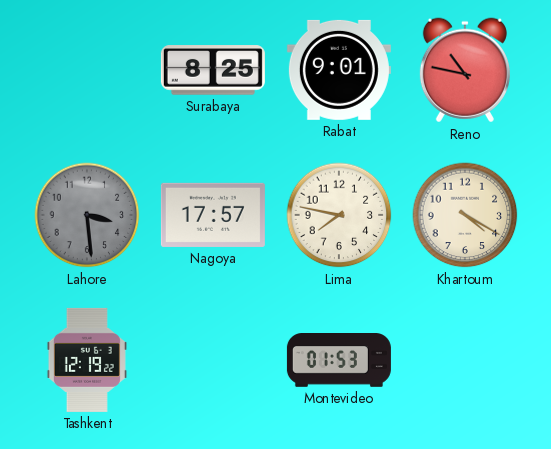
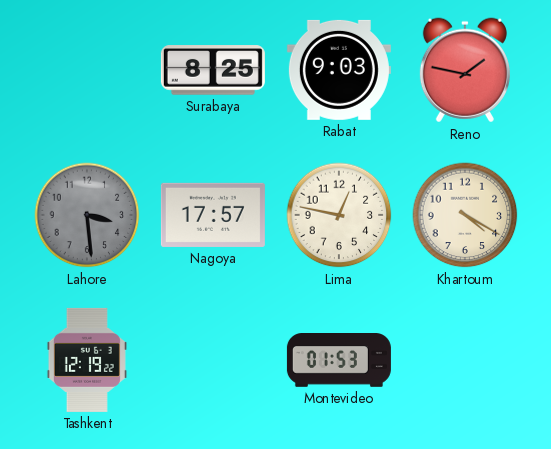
Rabat: 9:01 -> 9:03
Reno: 10:47 -> 1:47
Lima: 7:47 -> 12:47
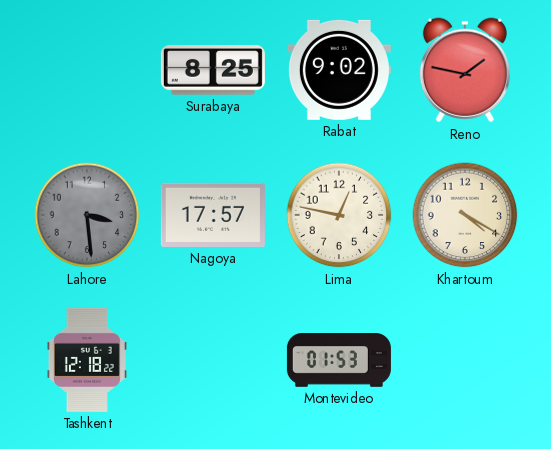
Rabat: 9:03 -> 9:02
Tashkent: 12:19 -> 12:18
